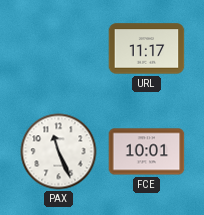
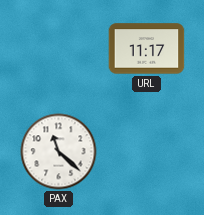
PAX: 11:26 -> 11:22
FCE: 10:01 -> none
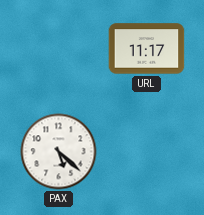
PAX: 11:22 -> 5:22
